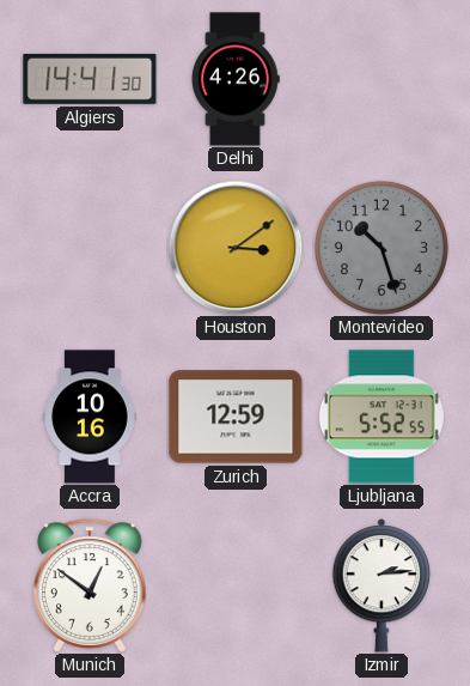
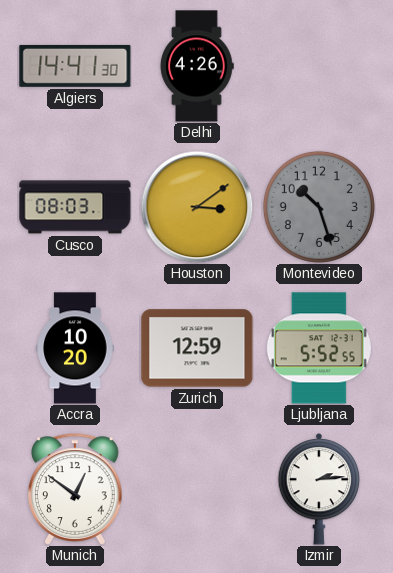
Cusco: none -> 08:03
Accra: 10:16 -> 10:20
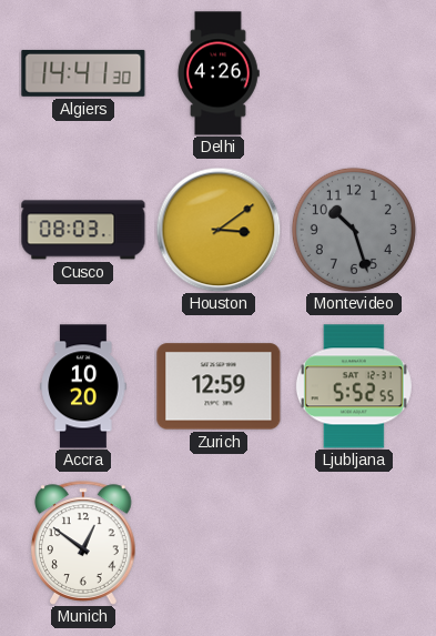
Izmir: 2:14 -> none
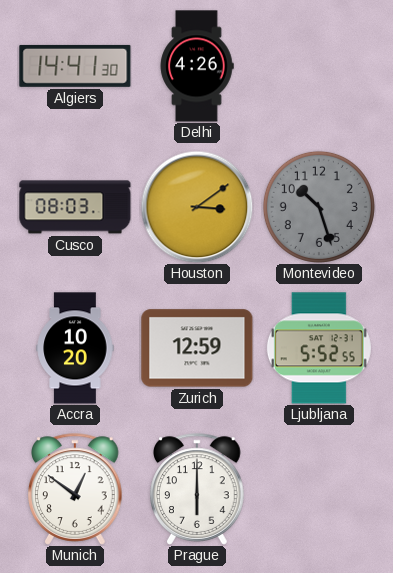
Prague: none -> 6:00
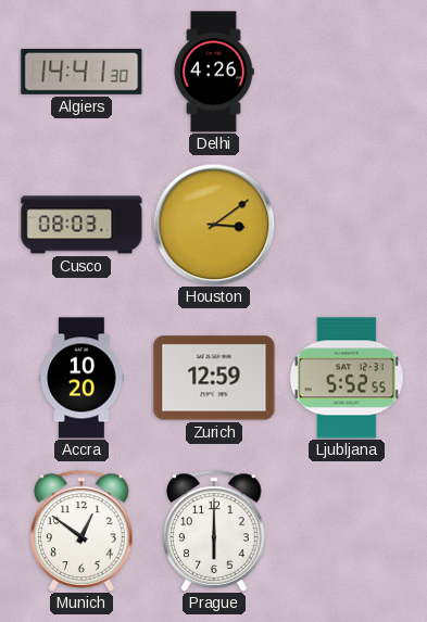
Montevideo: 10:27 -> none
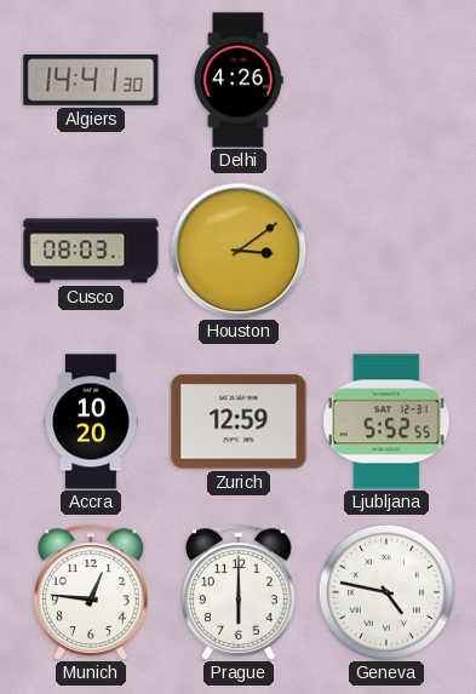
Munich: 12:51 -> 12:46
Geneva: none -> 4:47
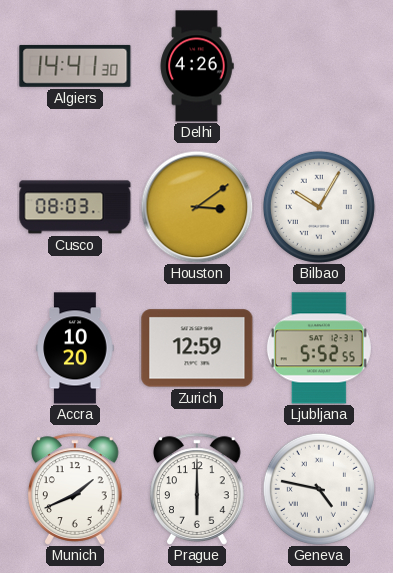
Bilbao: none -> 10:05
Munich: 12:46 -> 1:41
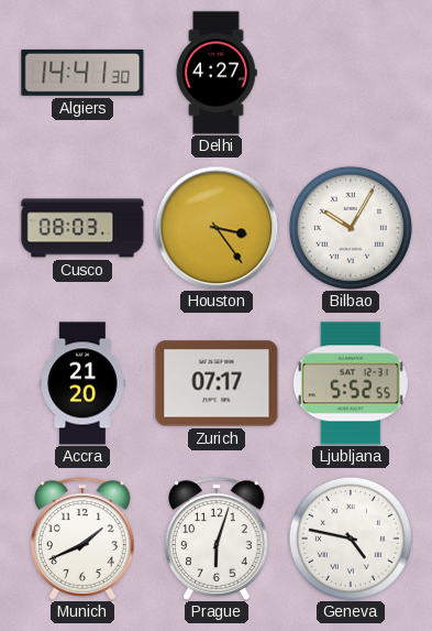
Delhi: 4:26 -> 4:27
Houston: 3:09 -> 3:24
Accra: 10:20 -> 21:20
Zurich: 12:59 -> 07:17
Prague: 6:00 -> 6:03
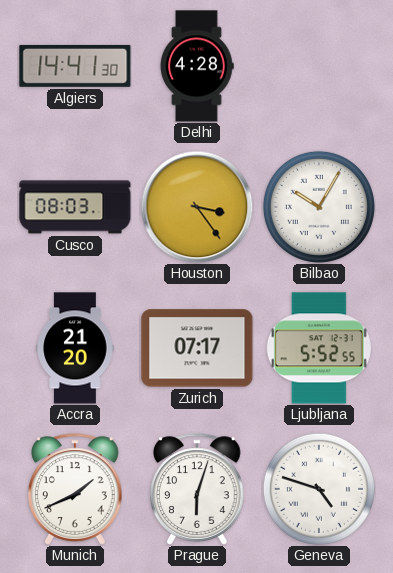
Delhi: 4:27 -> 4:28
Geneva: 4:47 -> 4:48
